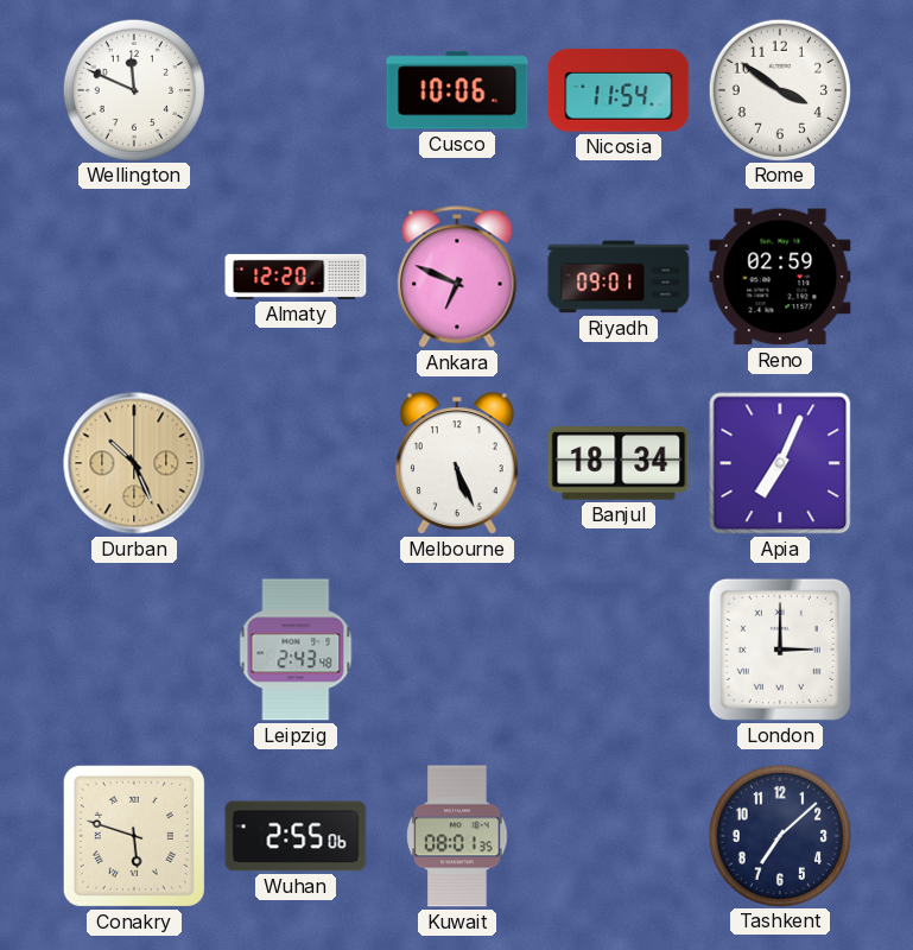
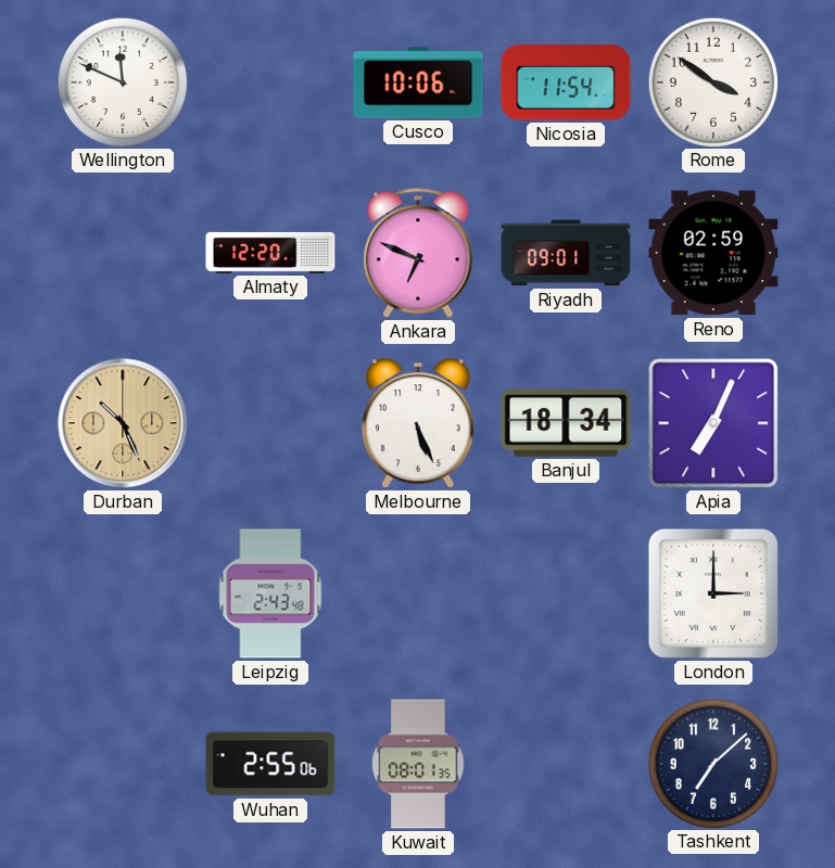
Conakry: 5:48 -> none
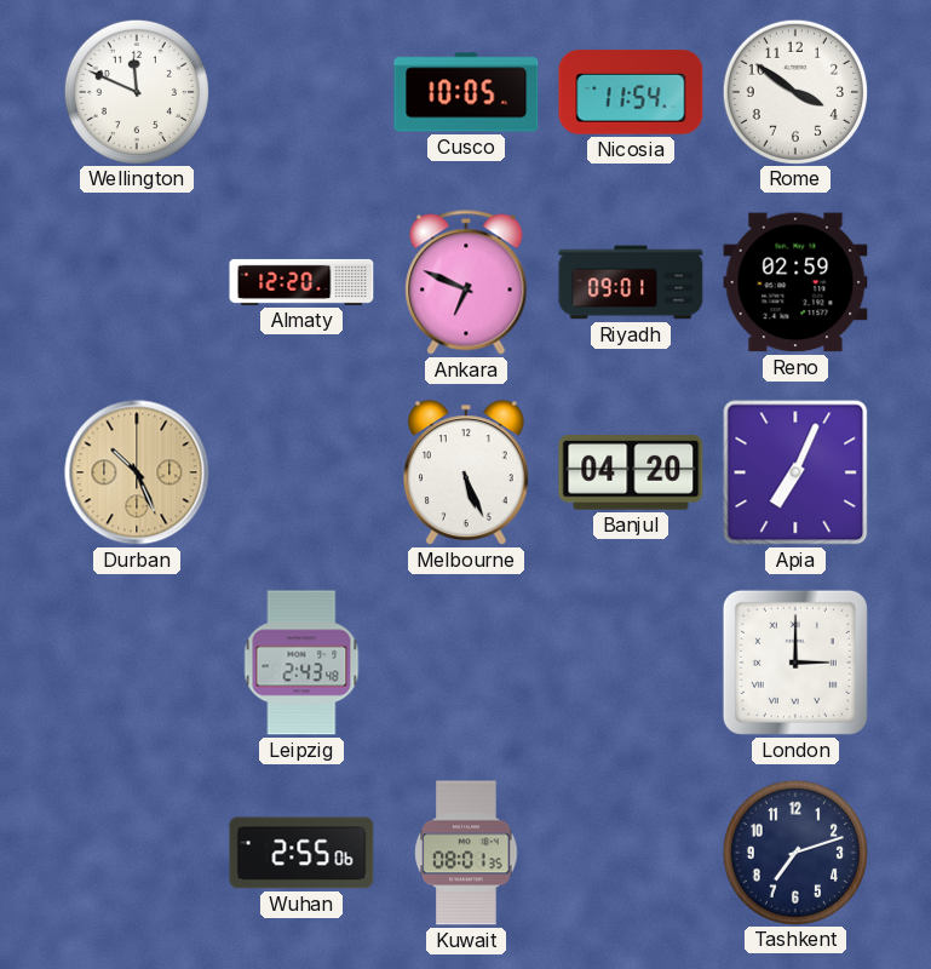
Cusco: 10:06 -> 10:05
Banjul: 18:34 -> 04:20
Tashkent: 7:08 -> 7:12
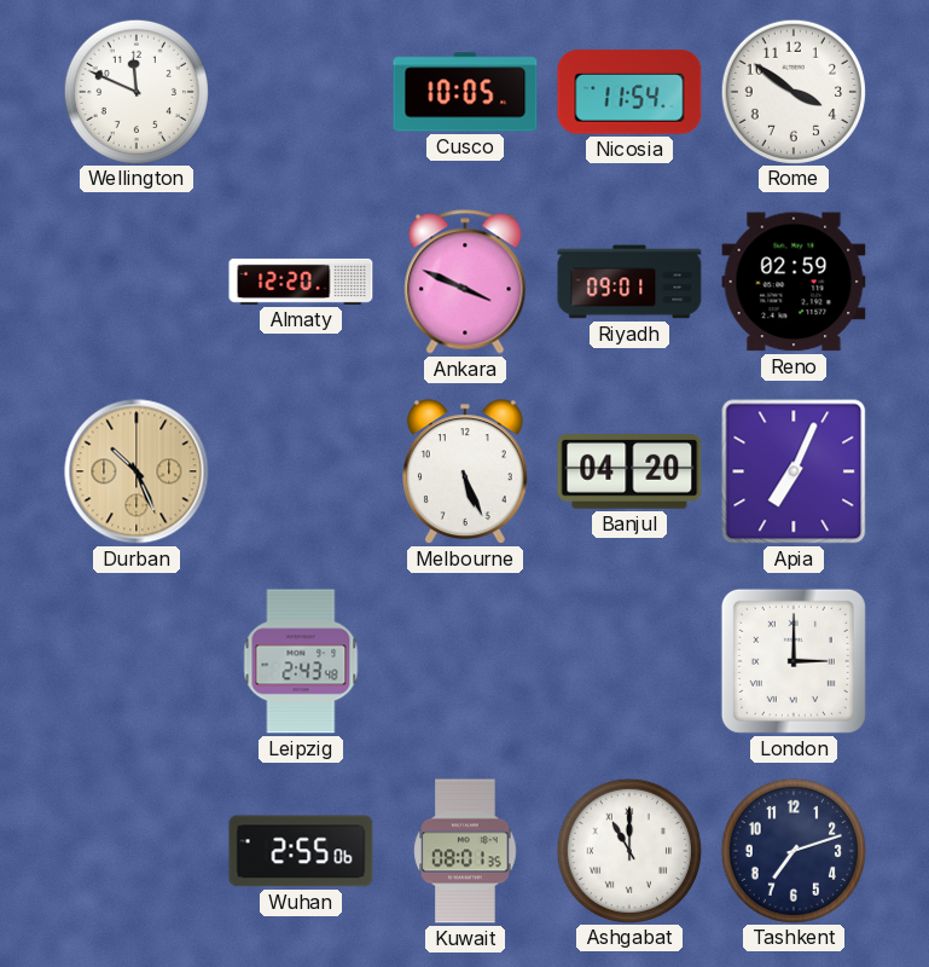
Ankara: 6:49 -> 3:49
Ashgabat: none -> 11:00
